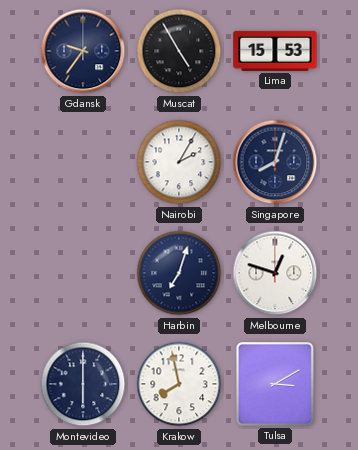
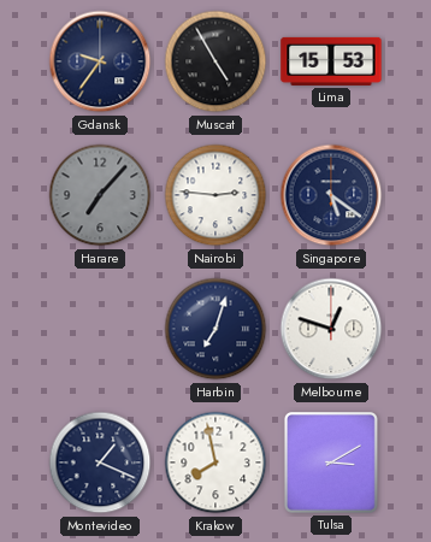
Harare: none -> 7:07
Nairobi: 2:05 -> 2:46
Singapore: 8:03 -> 5:21
Montevideo: 6:00 -> 1:19
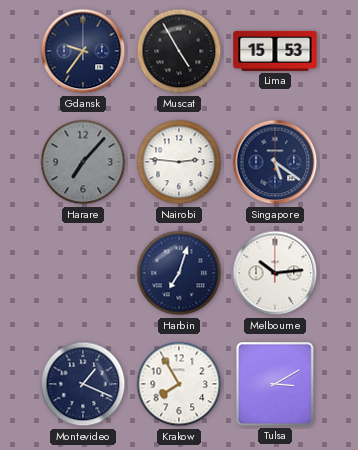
Melbourne: 12:48 -> 10:14
Krakow: 7:58 -> 7:55
